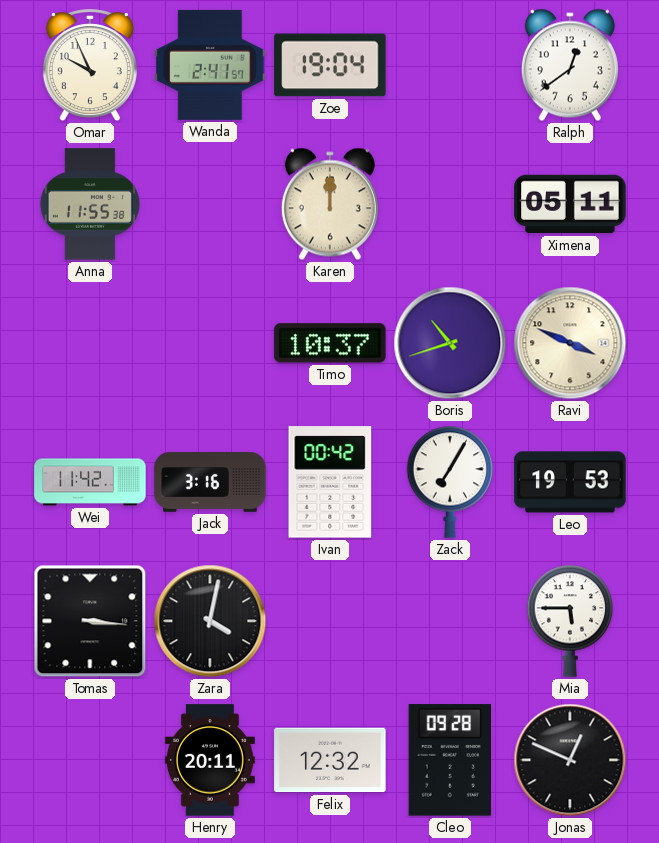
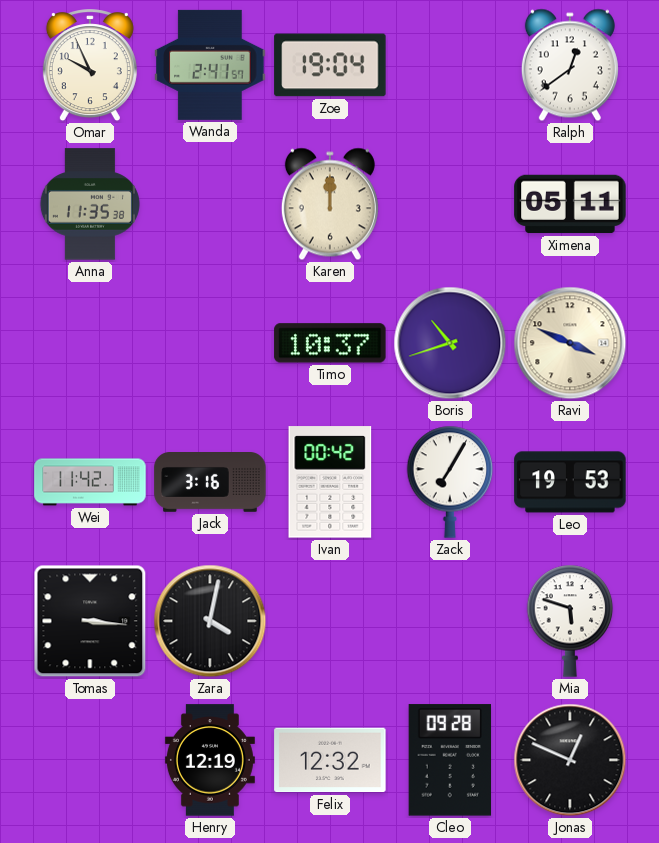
Anna: 11:55 -> 11:35
Mia: 5:45 -> 5:48
Henry: 20:11 -> 12:19
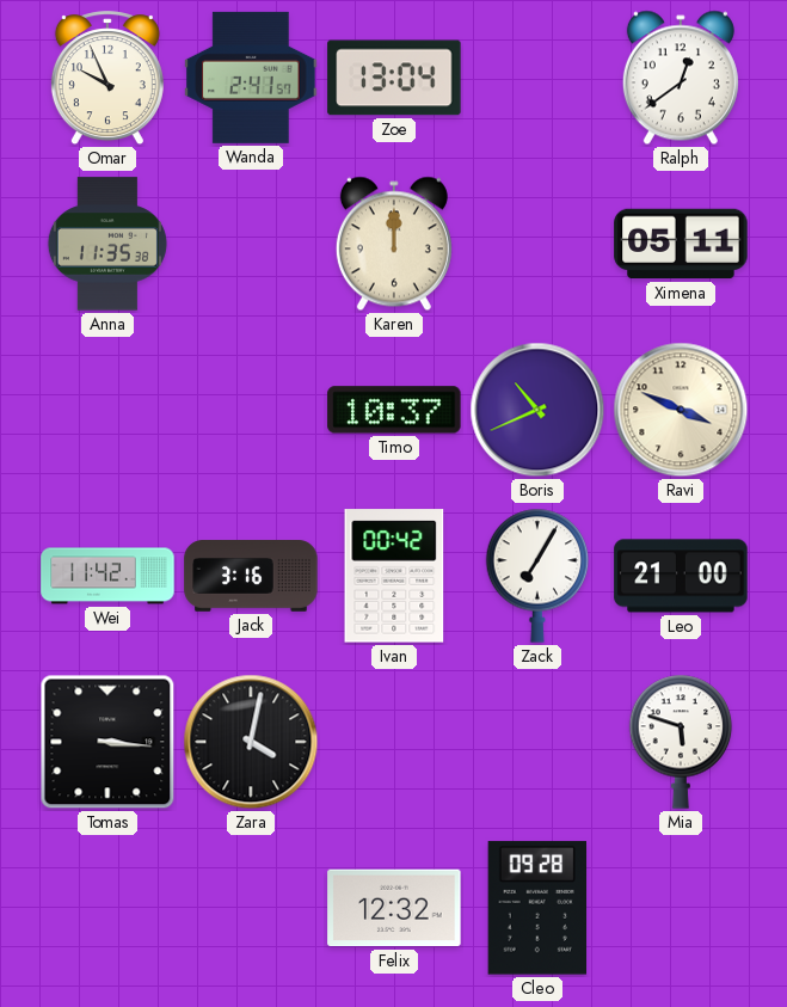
Zoe: 19:04 -> 13:04
Boris: 10:42 -> 10:41
Leo: 19:53 -> 21:00
Henry: 12:19 -> none
Jonas: 12:49 -> none
